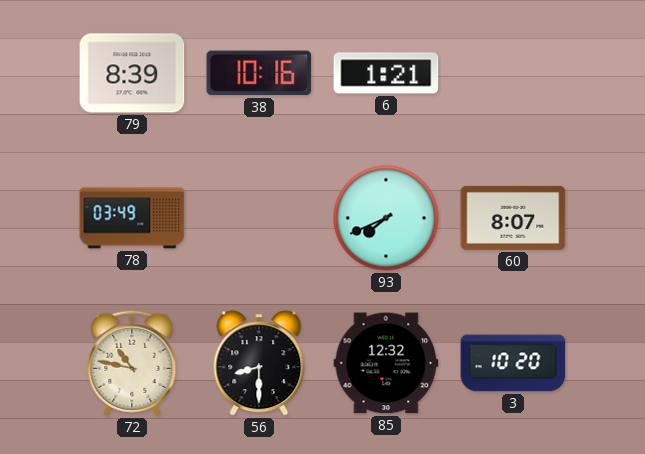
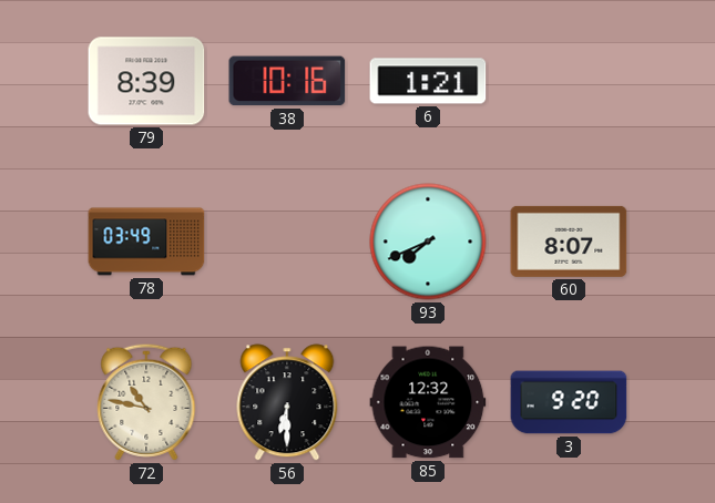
56: 8:30 -> 6:30
3: 10:20 -> 9:20
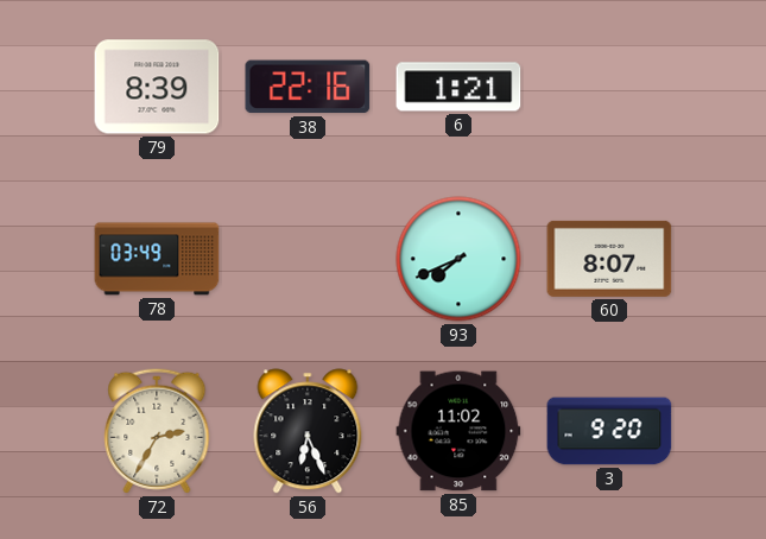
38: 10:16 -> 22:16
72: 10:47 -> 2:35
56: 6:30 -> 6:26
85: 12:32 -> 11:02
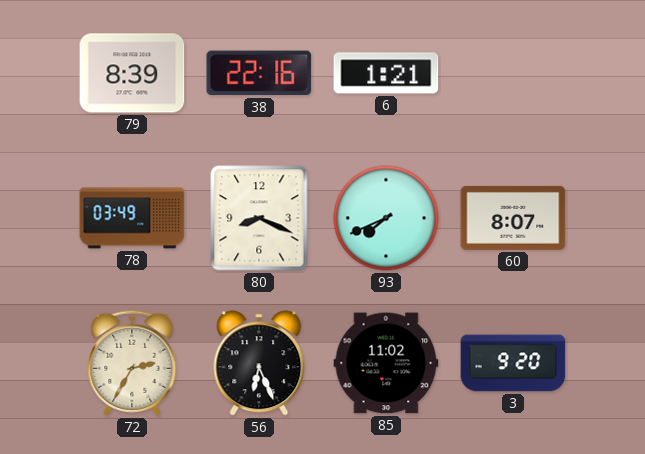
80: none -> 8:19
